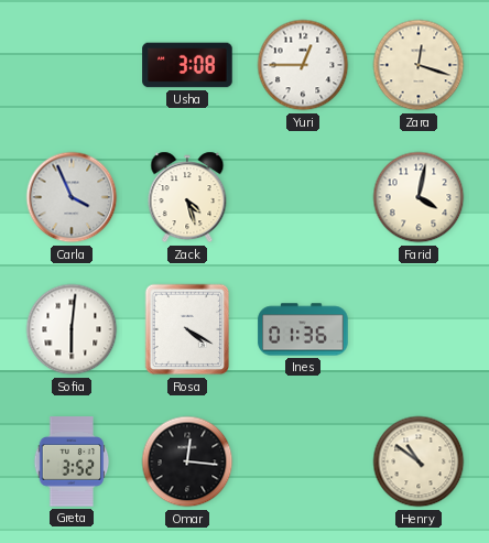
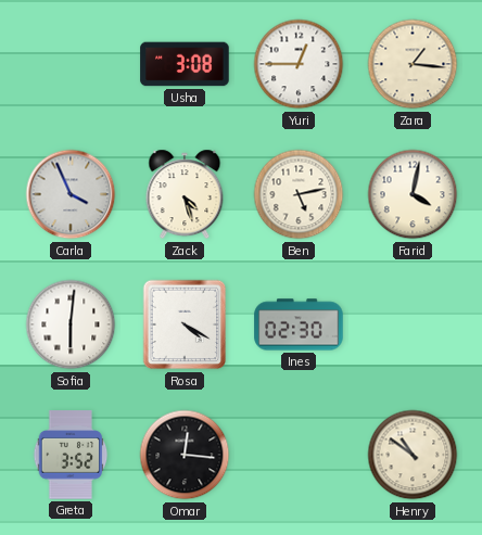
Zara: 12:18 -> 1:16
Ben: none -> 5:13
Ines: 01:36 -> 02:30
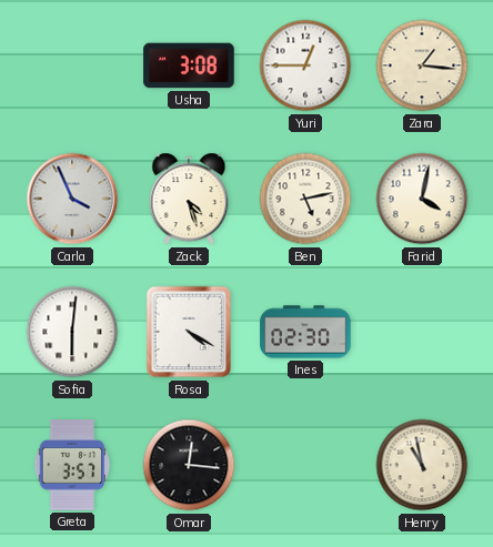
Greta: 3:52 -> 3:57
Henry: 10:51 -> 10:58
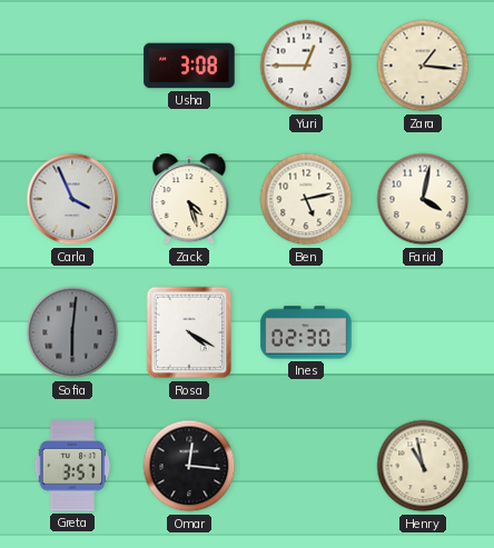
Sofia dial: white -> grey
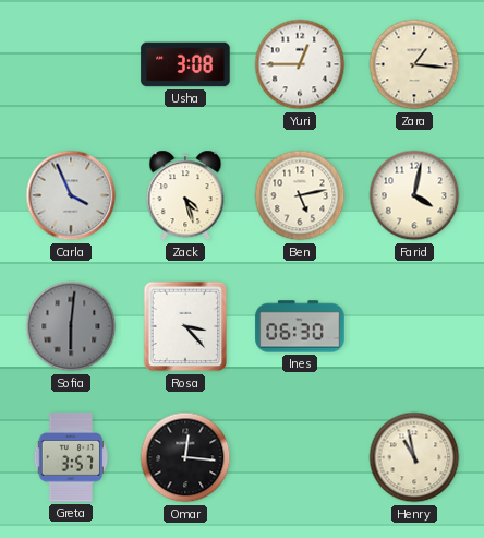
Rosa: 4:20 -> 3:23
Ines: 02:30 -> 06:30
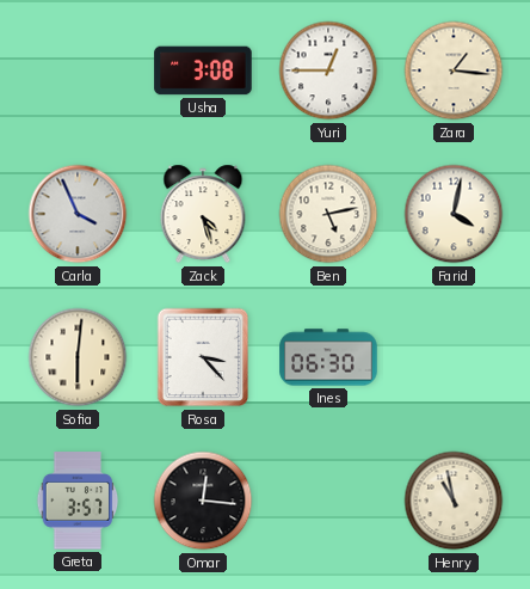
Sofia dial: grey -> cream
